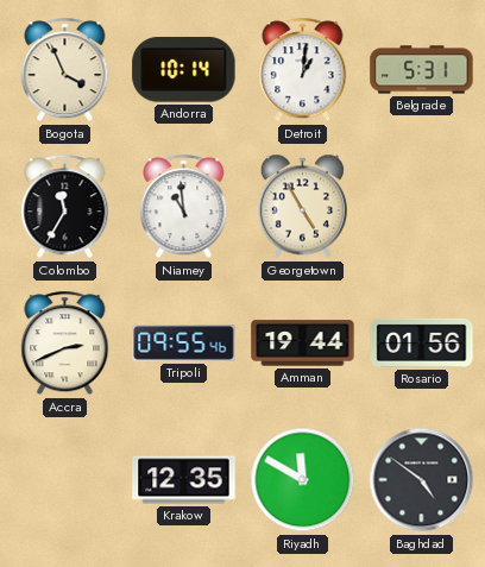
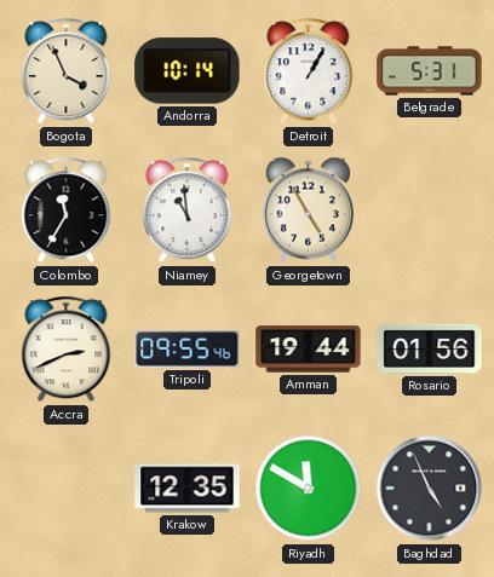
Detroit: 1:01 -> 1:05
Baghdad: 4:51 -> 4:56
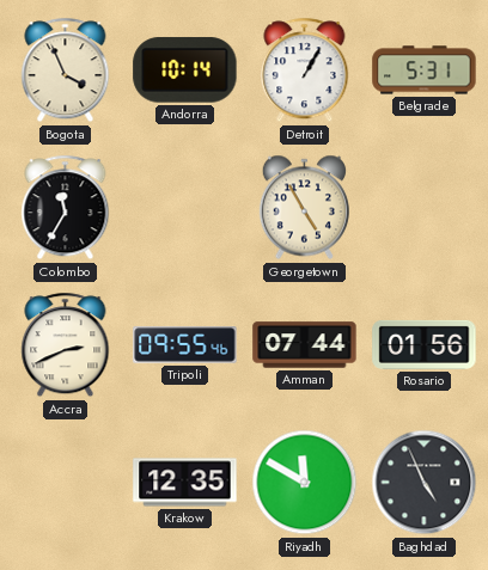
Niamey: 10:59 -> none
Amman: 19:44 -> 07:44
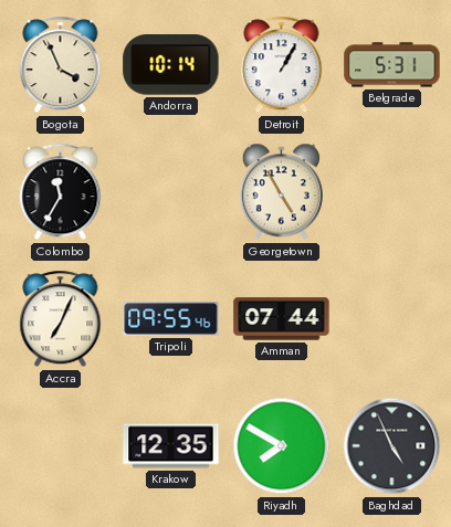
Accra: 2:41 -> 7:04
Rosario: 01:56 -> none
Riyadh: 11:50 -> 7:50
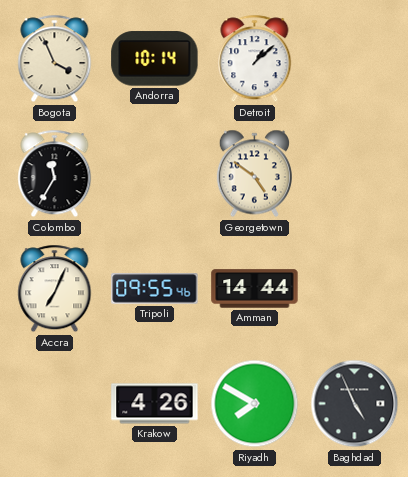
Detroit: 1:05 -> 1:08
Belgrade: 5:31 -> none
Georgetown: 4:55 -> 4:51
Amman: 07:44 -> 14:44
Krakow: 12:35 -> 4:26
